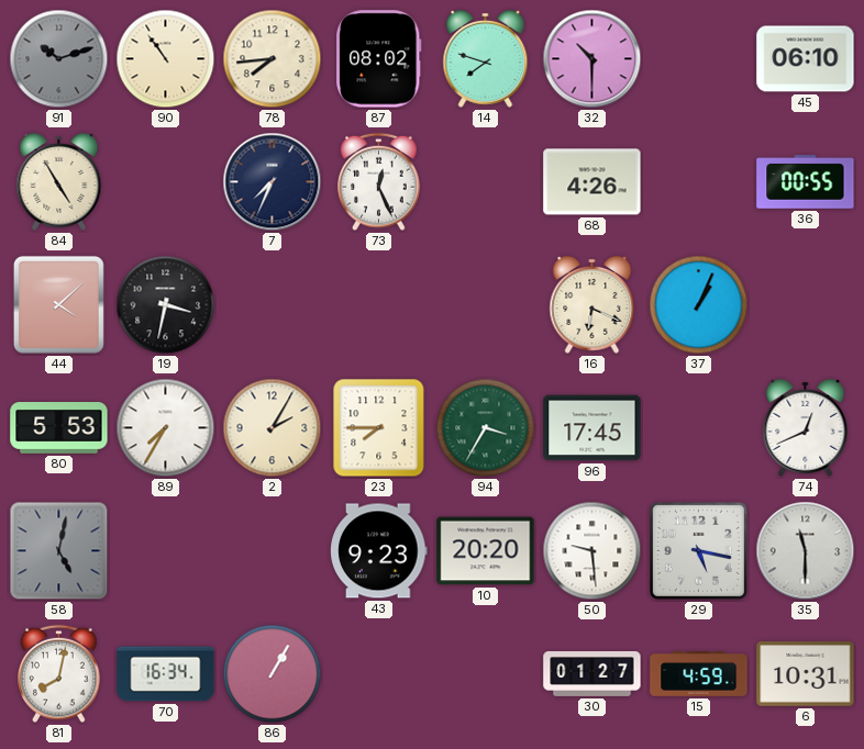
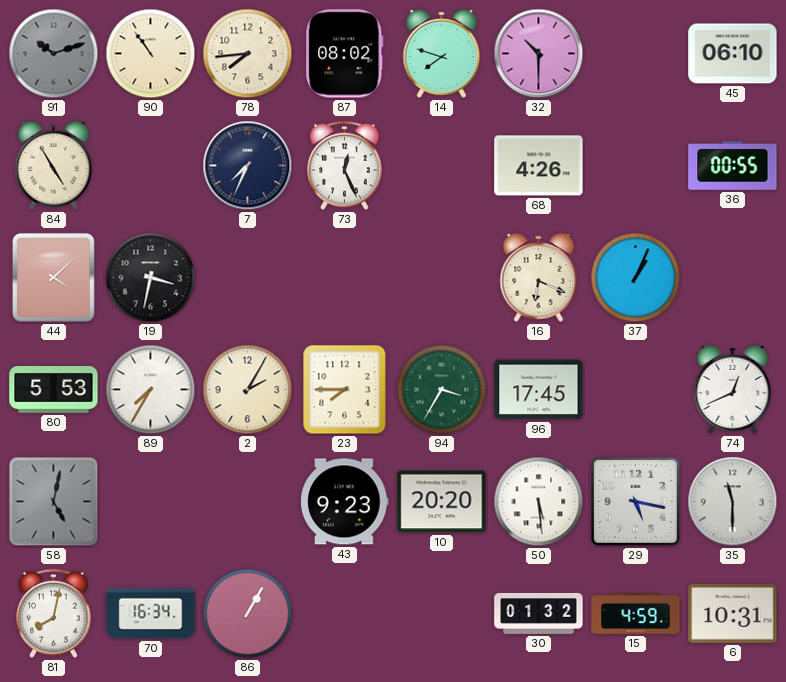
50: 9:29 -> 5:29
30: 01:27 -> 01:32
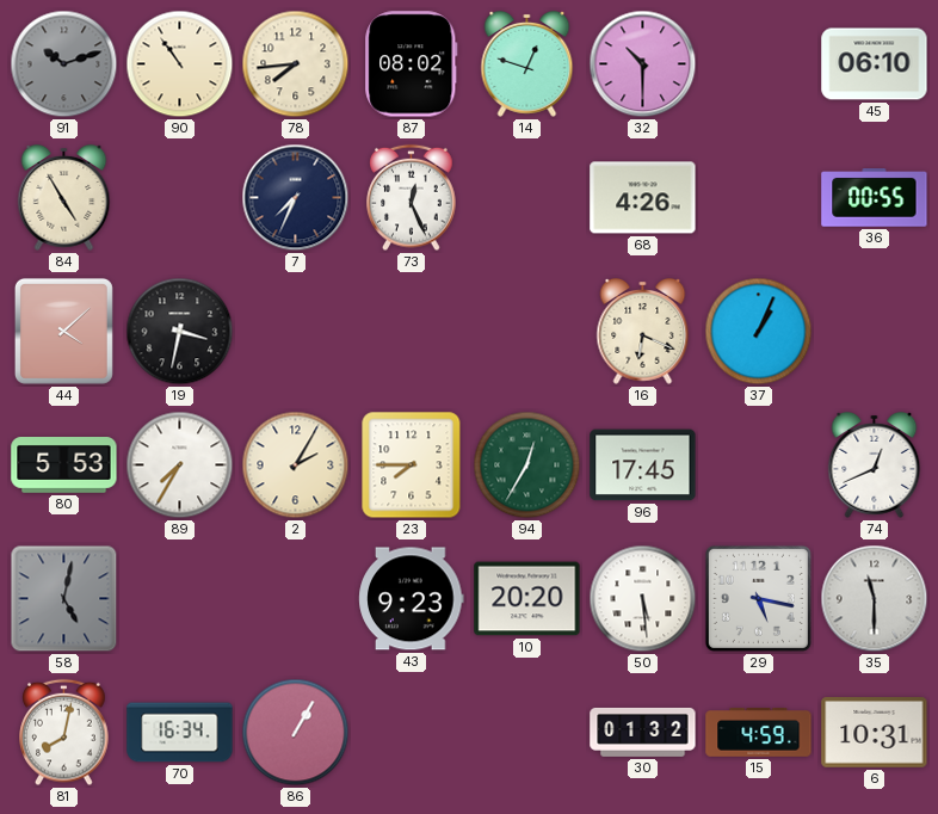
14: 7:48 -> 12:48
94: 3:35 -> 12:35
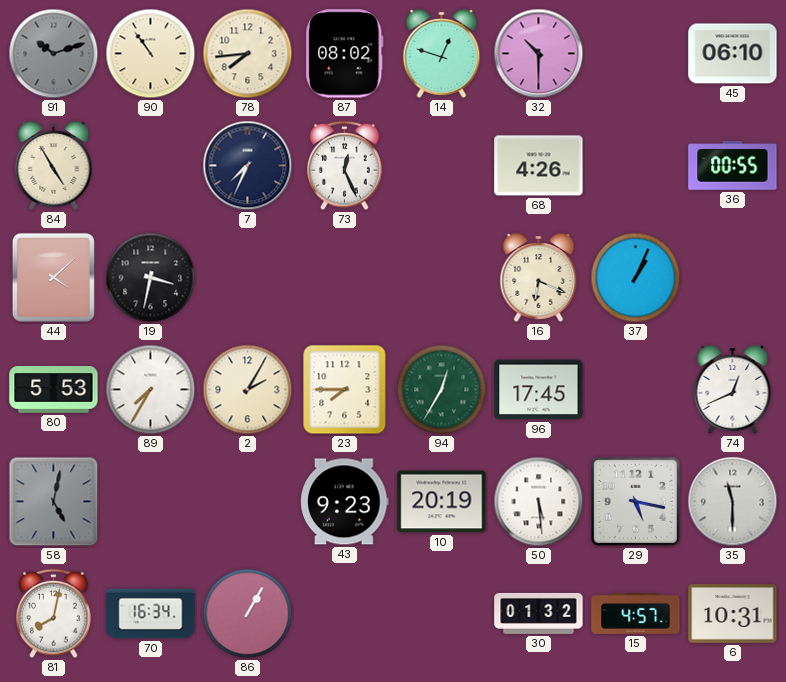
10: 20:20 -> 20:19
15: 4:59 -> 4:57
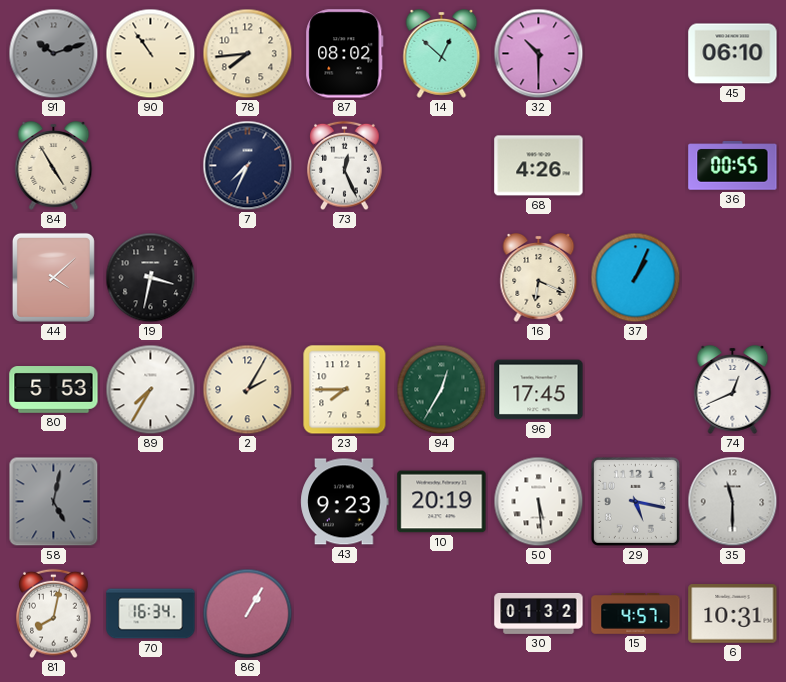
14: 12:48 -> 12:52
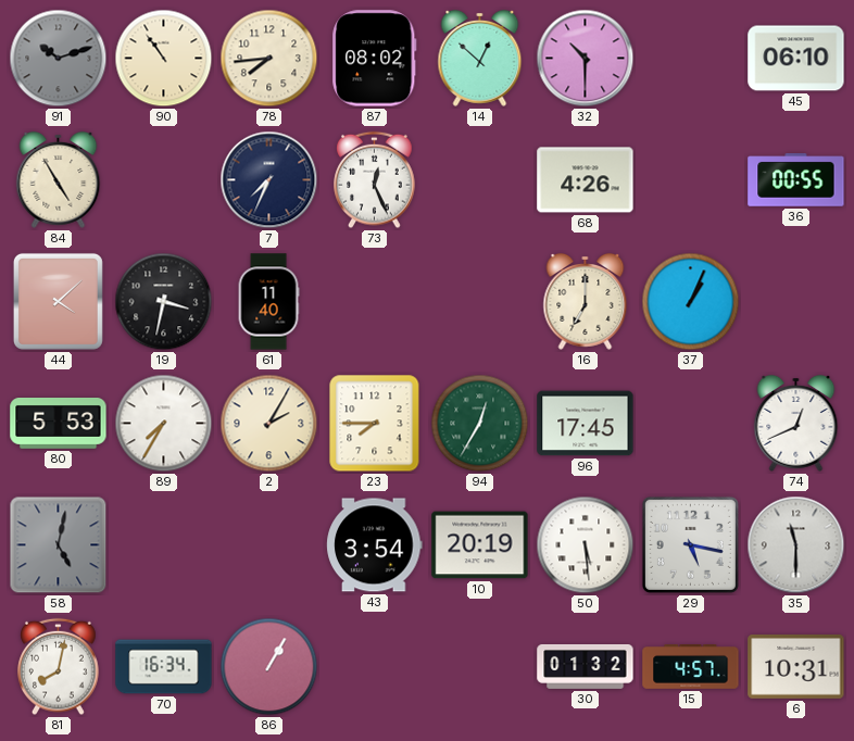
61: none -> 11:40
16: 6:19 -> 7:00
43: 9:23 -> 3:54
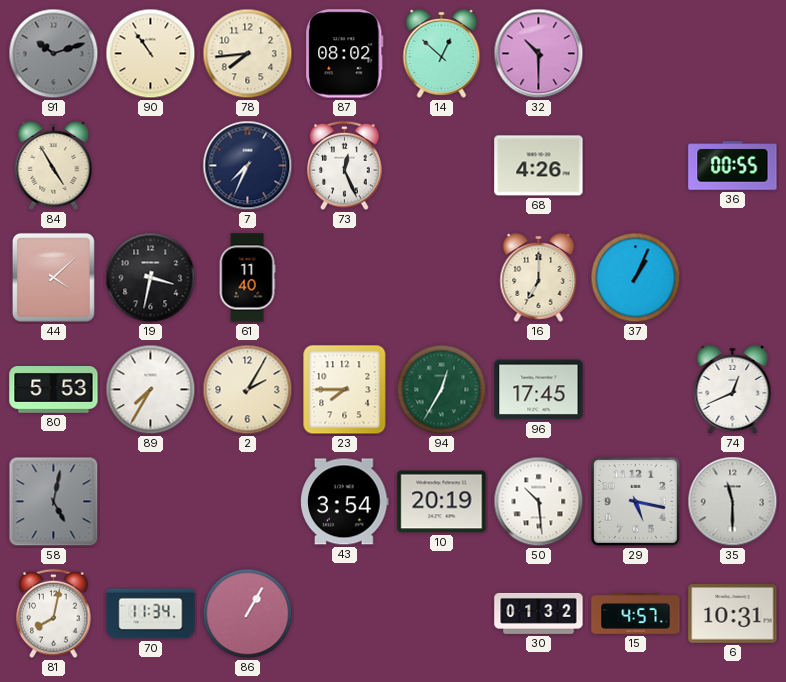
45: 06:10 -> none
50: 5:29 -> 10:29
70: 16:34 -> 11:34
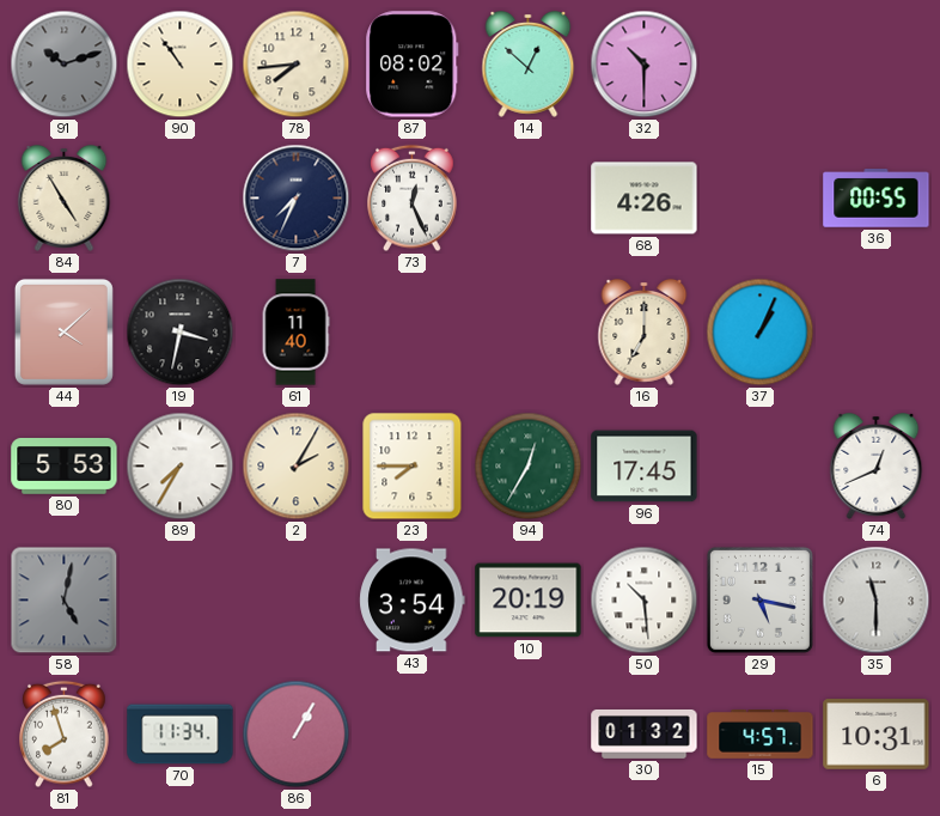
81: 8:02 -> 7:57
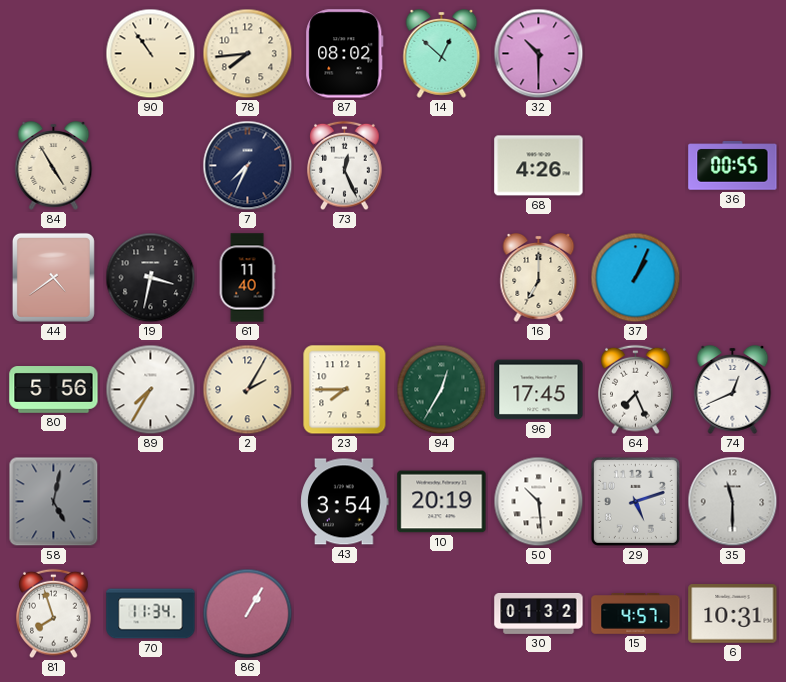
91: 10:12 -> none
44: 4:08 -> 4:39
80: 5:53 -> 5:56
64: none -> 7:26
29: 5:17 -> 5:12
